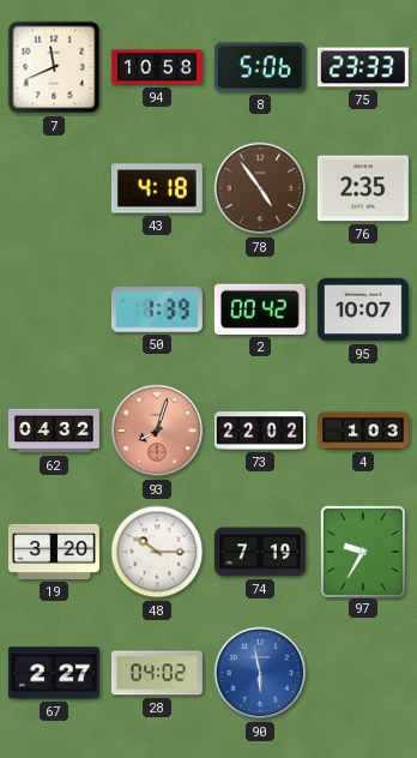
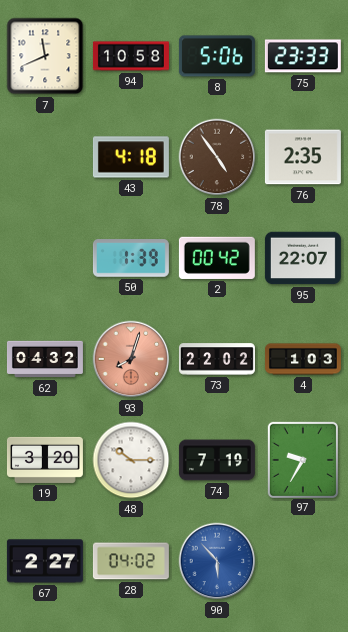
95: 10:07 -> 22:07
90: 5:58 -> 5:53
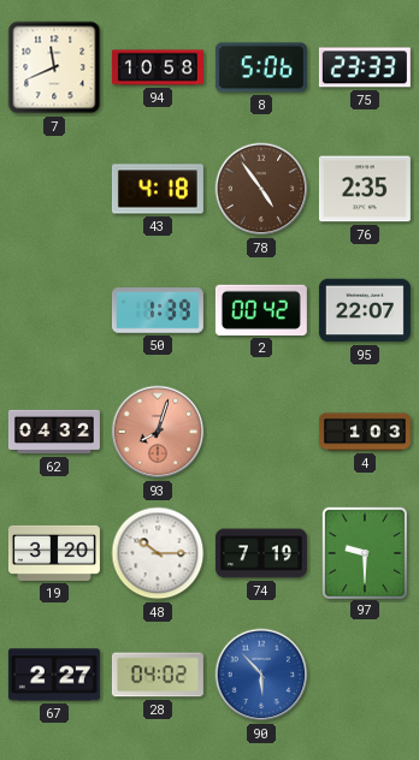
73: 22:02 -> none
97: 9:35 -> 9:30
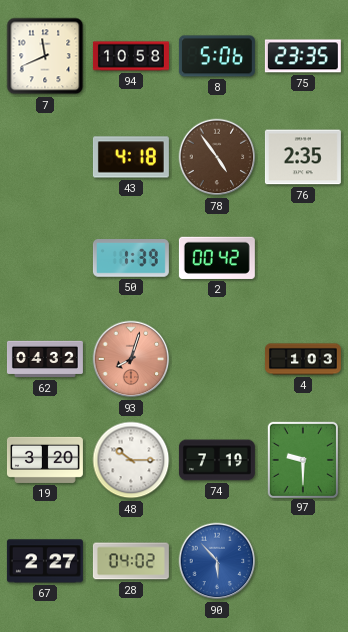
75: 23:33 -> 23:35
95: 22:07 -> none
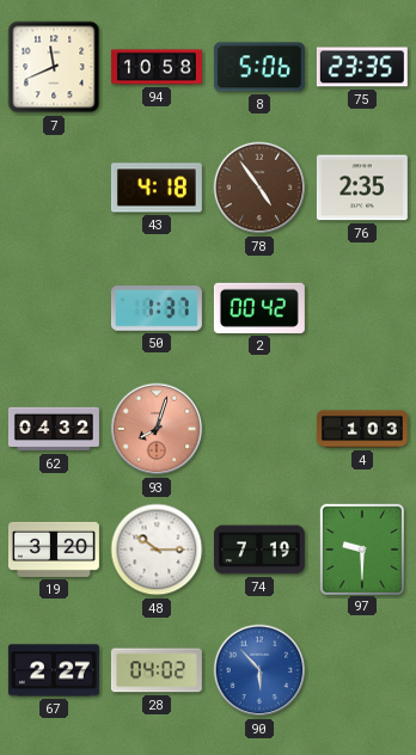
50: 1:39 -> 1:37
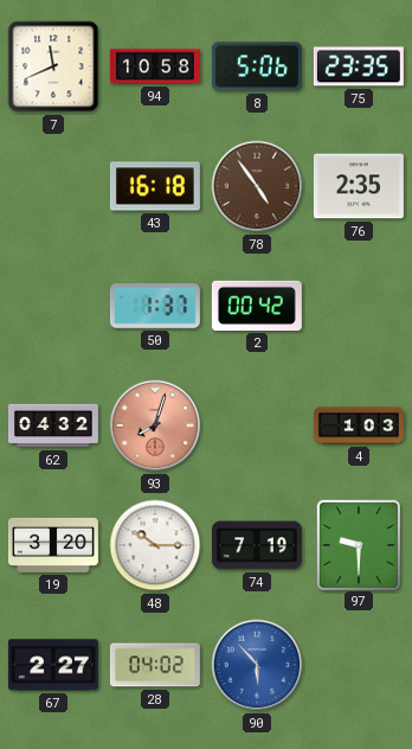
43: 4:18 -> 16:18
